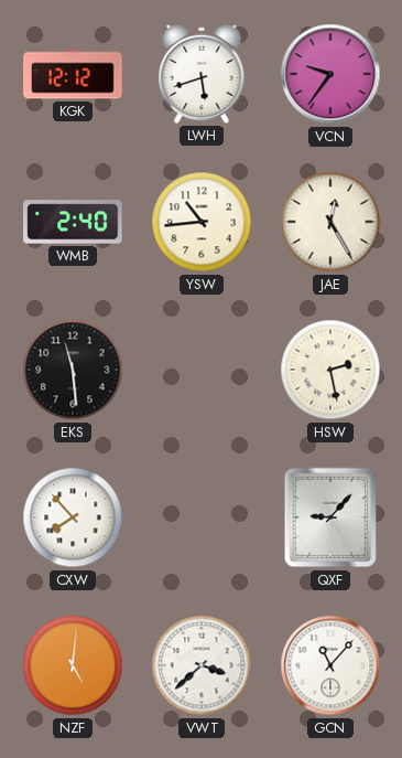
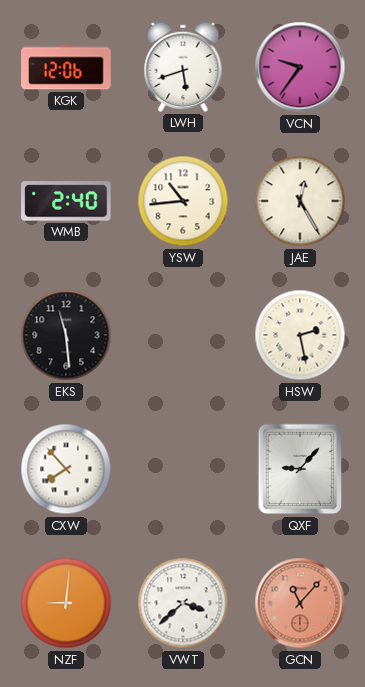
KGK: 12:12 -> 12:06
NZF: 5:01 -> 9:01
GCN dial: white -> salmon
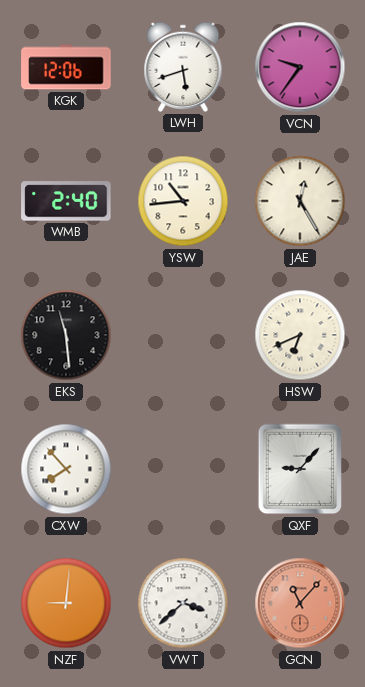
HSW: 2:28 -> 6:41
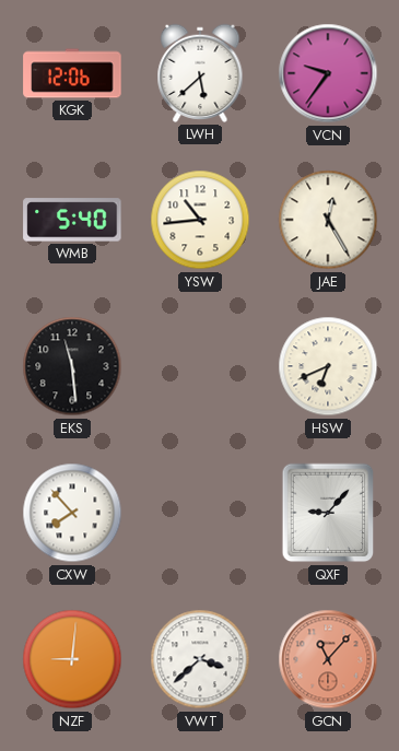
LWH: 5:42 -> 5:38
WMB: 2:40 -> 5:40
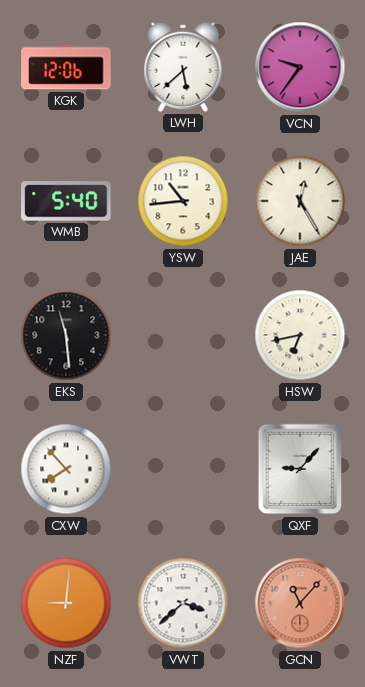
HSW: 6:41 -> 6:43
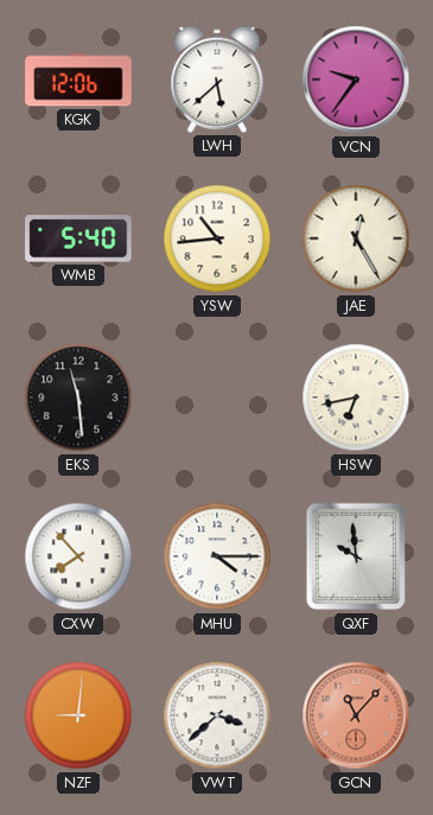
MHU: none -> 4:15
QXF: 9:07 -> 9:59
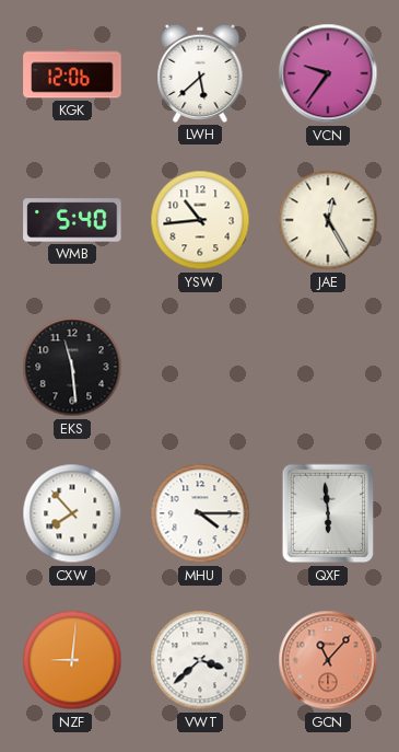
HSW: 6:43 -> none
QXF: 9:59 -> 5:59
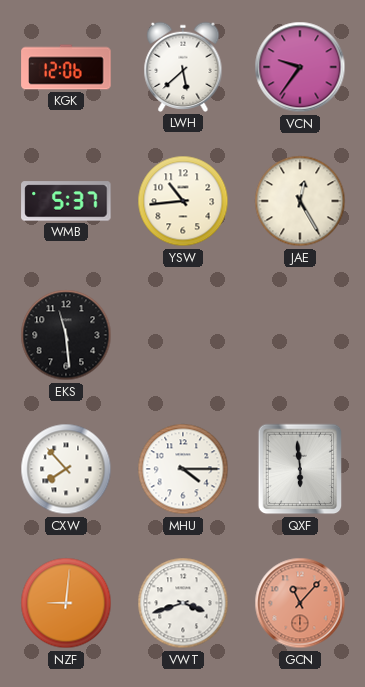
WMB: 5:40 -> 5:37
VWT: 3:38 -> 3:42
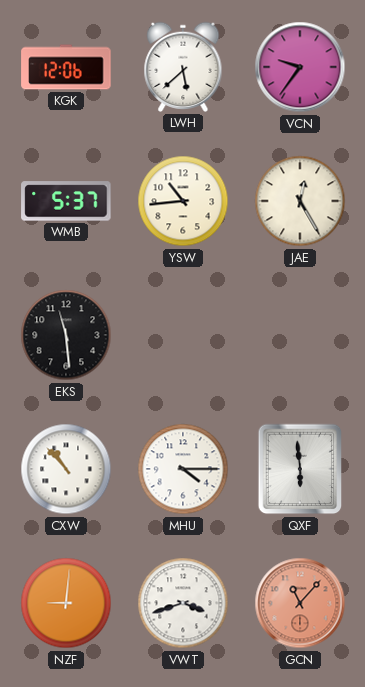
CXW: 7:53 -> 10:53
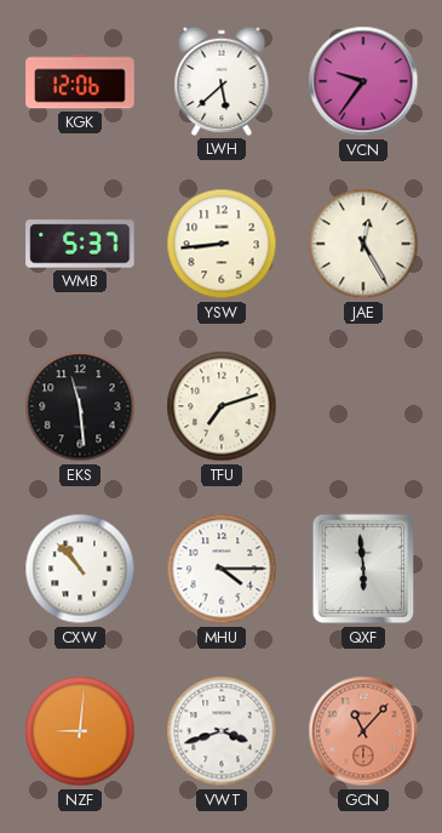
YSW: 10:44 -> 8:44
TFU: none -> 7:12
